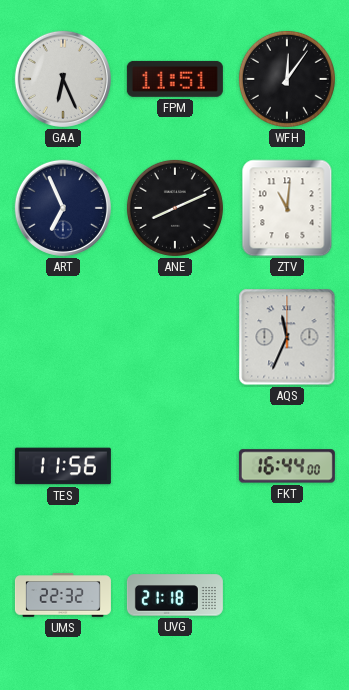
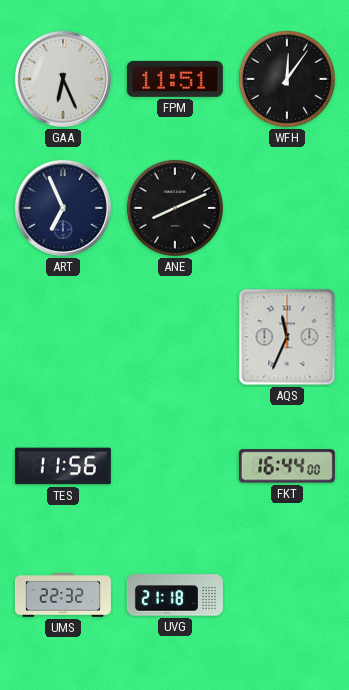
ZTV: 11:01 -> none
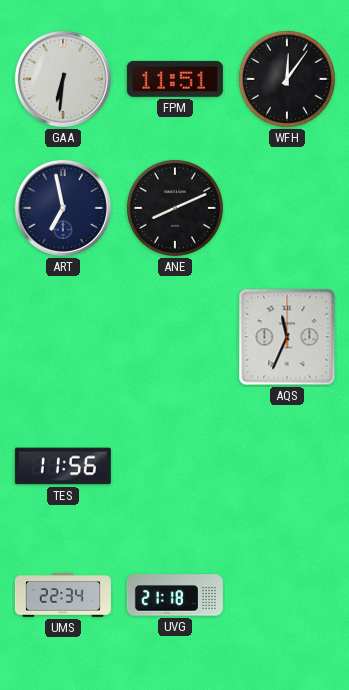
GAA: 6:26 -> 6:31
ART: 6:56 -> 6:58
FKT: 16:44 -> none
UMS: 22:32 -> 22:34
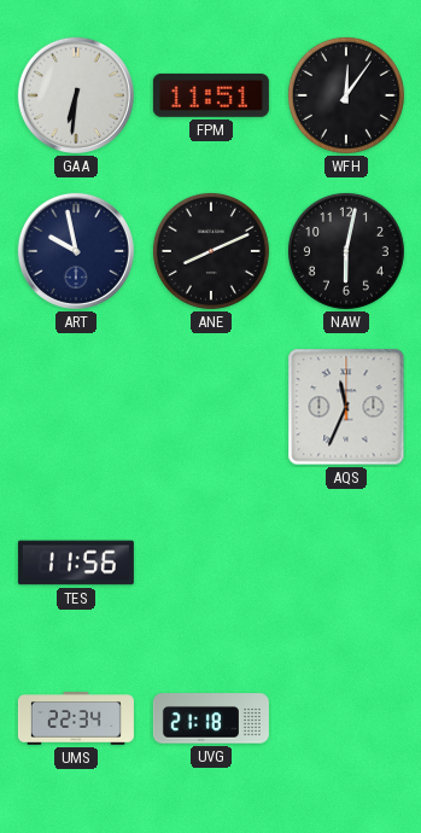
ART: 6:58 -> 9:58
NAW: none -> 6:02
